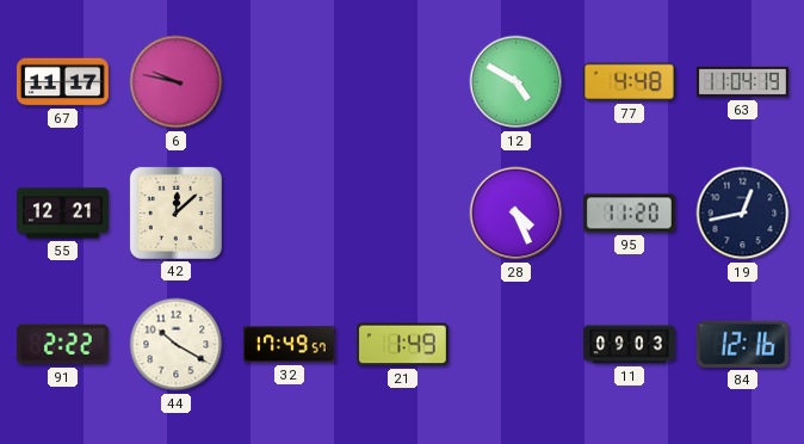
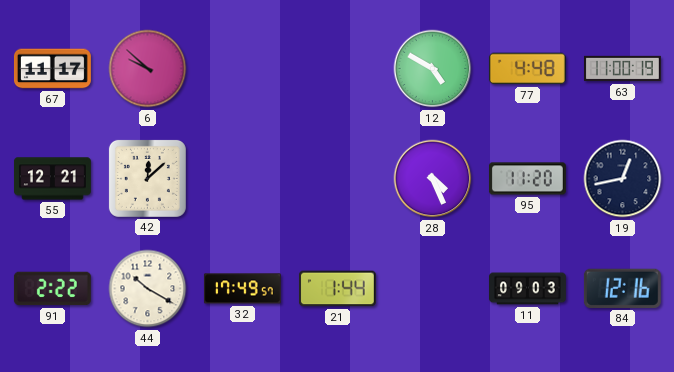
6: 9:47 -> 9:52
63: 11:04 -> 11:00
21: 1:49 -> 1:44
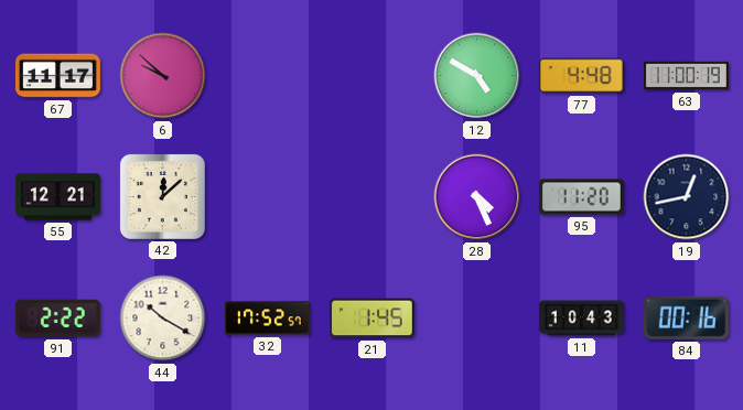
32: 17:49 -> 17:52
21: 1:44 -> 1:45
11: 09:03 -> 10:43
84: 12:16 -> 00:16
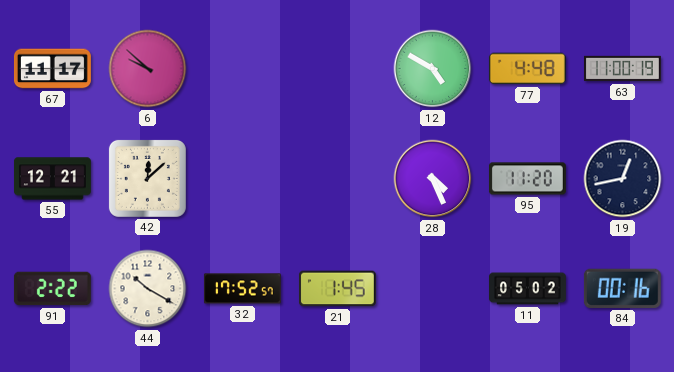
11: 10:43 -> 05:02
